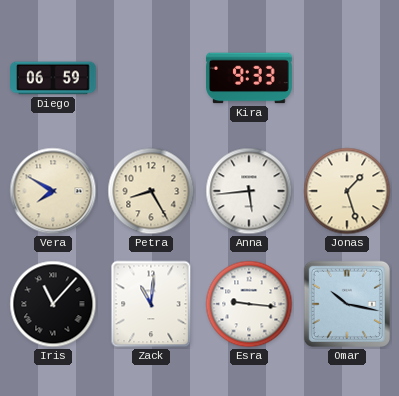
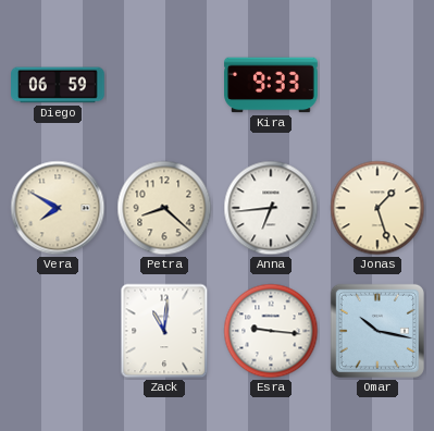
Petra: 8:25 -> 8:22
Anna: 5:44 -> 6:44
Iris: 11:07 -> none
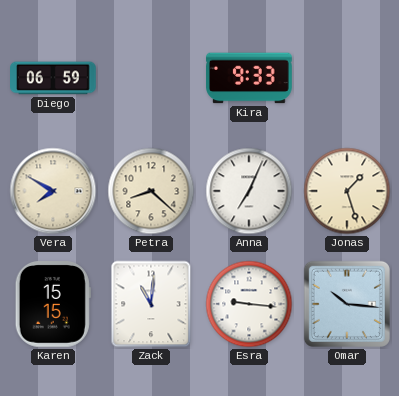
Anna: 6:44 -> 7:04
Karen: none -> 15:15
Omar: 10:17 -> 10:16
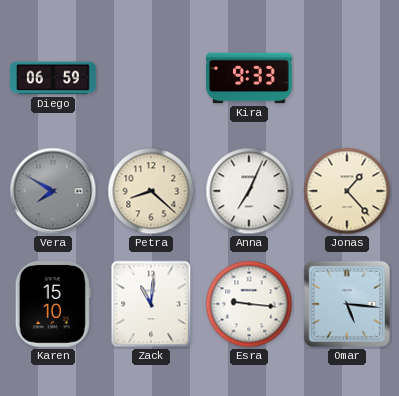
Vera dial: cream -> grey
Jonas: 1:27 -> 1:23
Karen: 15:15 -> 15:10
Omar: 10:16 -> 5:16
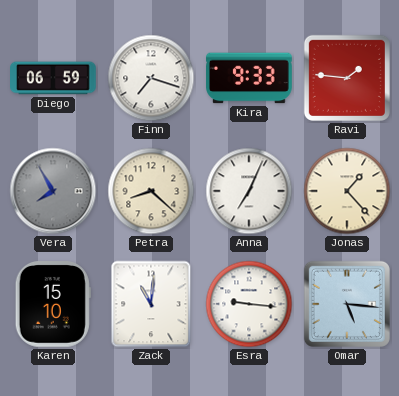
Finn: none -> 7:18
Ravi: none -> 1:46
Vera: 7:50 -> 7:55
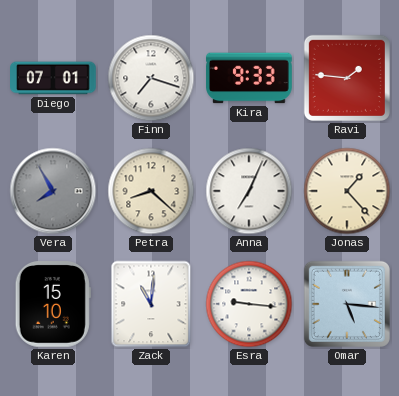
Diego: 06:59 -> 07:01
